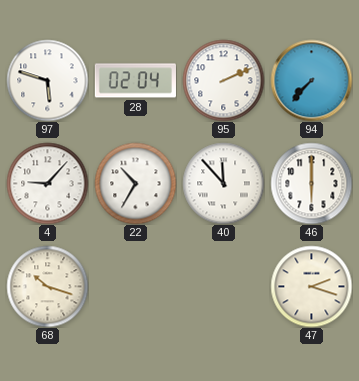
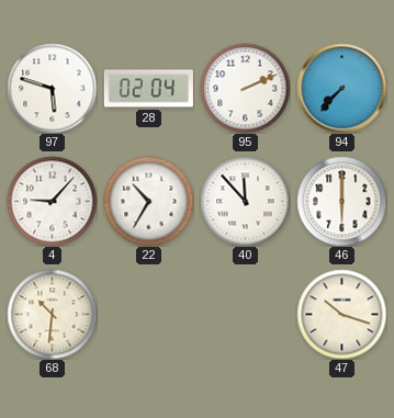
68: 10:18 -> 10:31
47: 2:18 -> 10:18
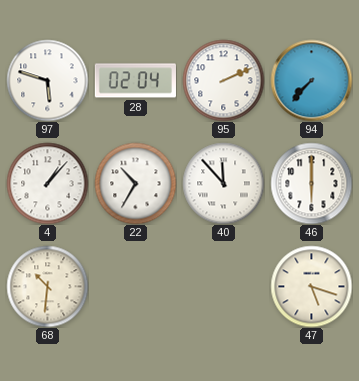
4: 9:07 -> 1:07
47: 10:18 -> 5:18
